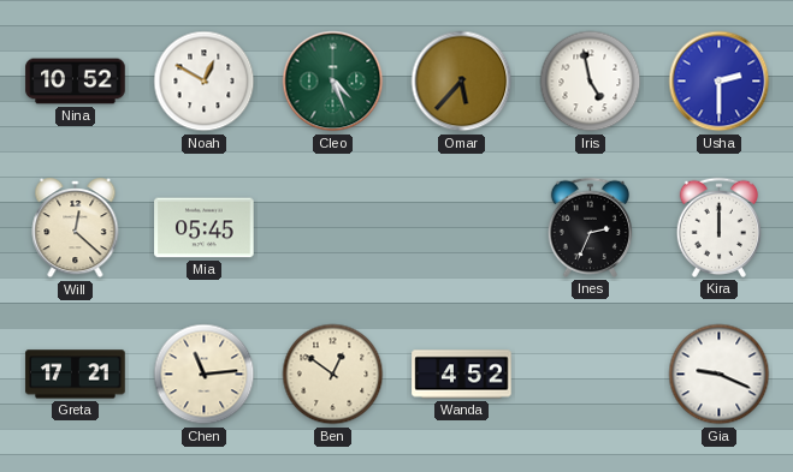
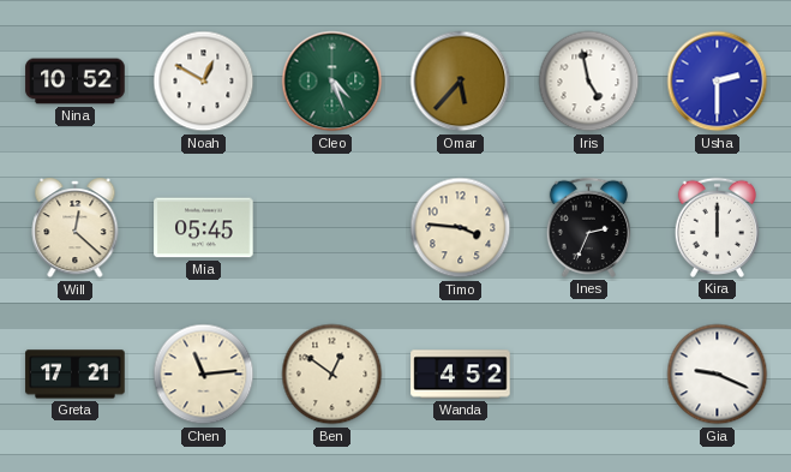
Timo: none -> 3:46
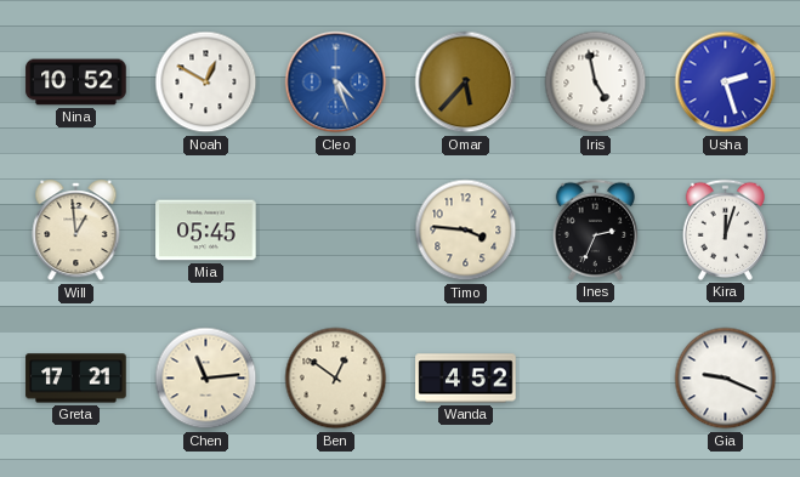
Cleo dial: green -> blue
Usha: 2:30 -> 2:27
Will: 12:22 -> 12:59
Kira: 12:00 -> 12:03
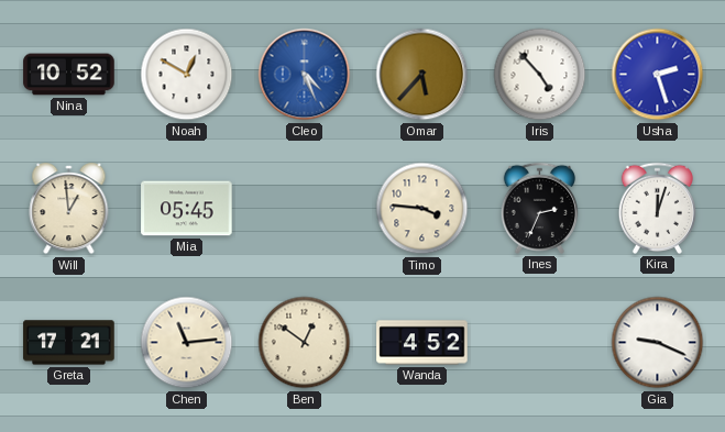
Iris: 4:58 -> 4:53
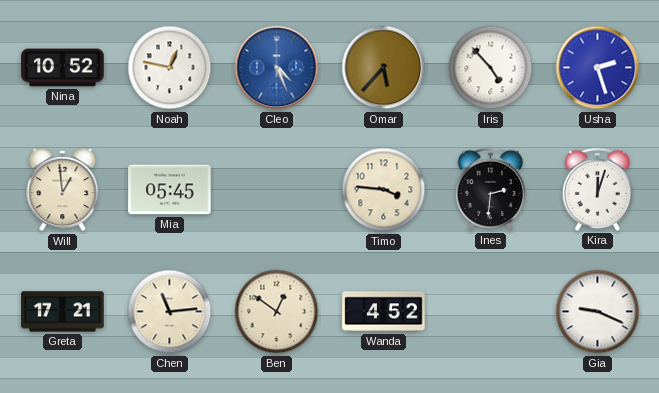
Noah: 12:50 -> 12:47
Ines: 2:34 -> 2:31
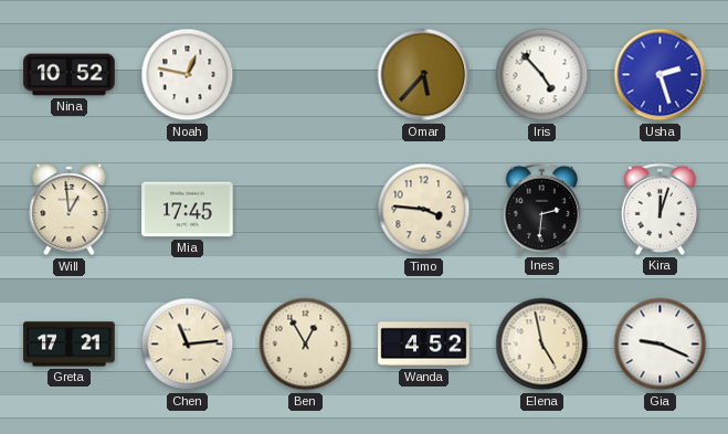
Cleo: 4:26 -> none
Mia: 05:45 -> 17:45
Ben: 12:51 -> 12:55
Elena: none -> 4:58
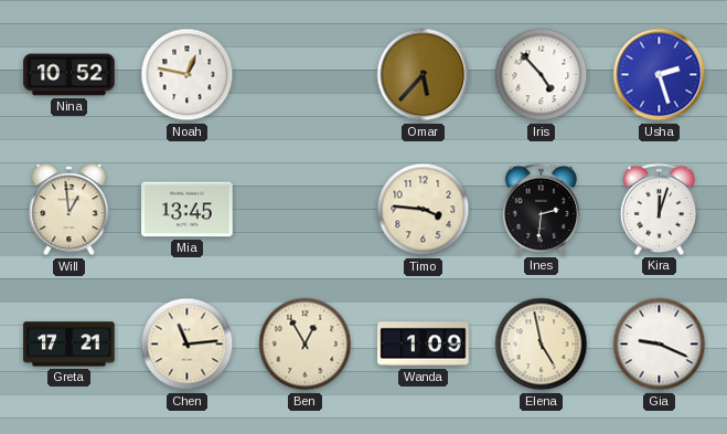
Mia: 17:45 -> 13:45
Wanda: 4:52 -> 1:09
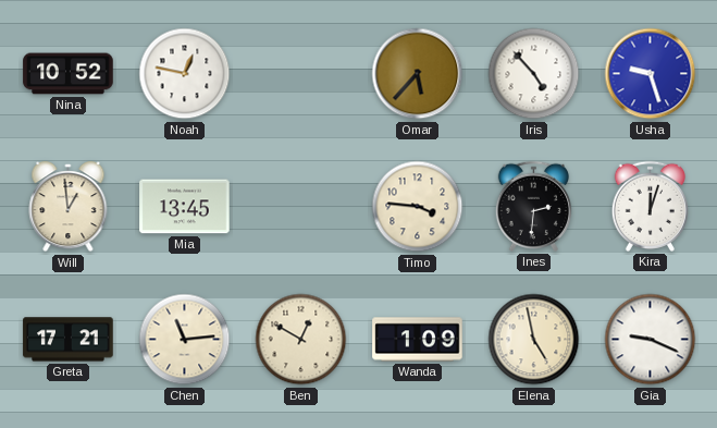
Usha: 2:27 -> 9:27
Ben: 12:55 -> 12:50
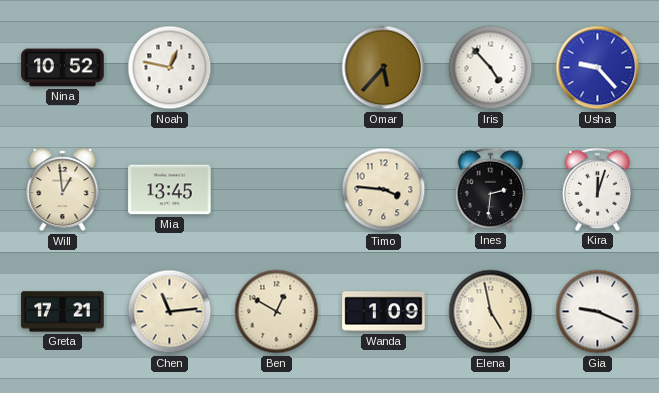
Usha: 9:27 -> 9:23
